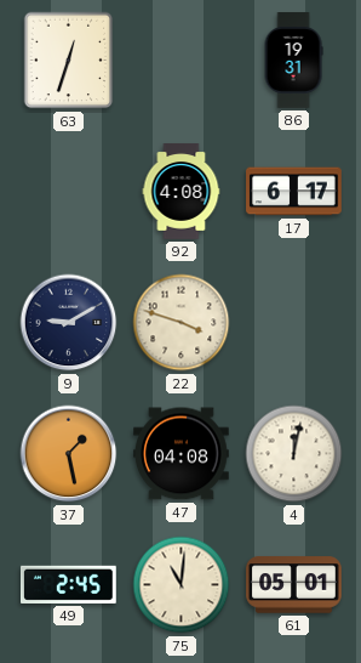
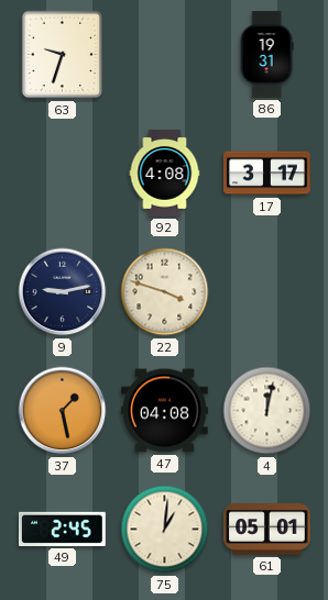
63: 12:33 -> 9:33
17: 6:17 -> 3:17
9: 9:10 -> 9:13
75: 11:01 -> 1:01
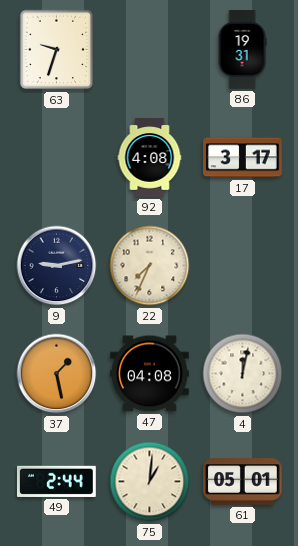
22: 3:48 -> 7:34
49: 2:45 -> 2:44
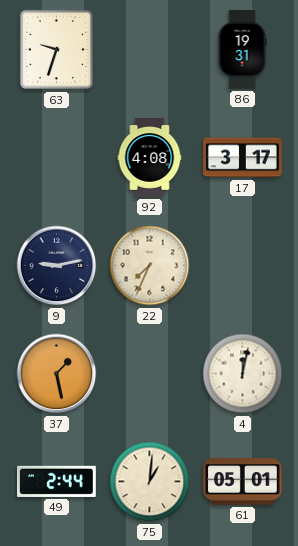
47: 04:08 -> none
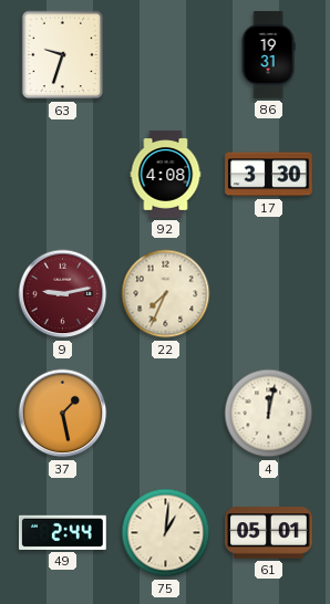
17: 3:17 -> 3:30
9 dial: navy -> burgundy
